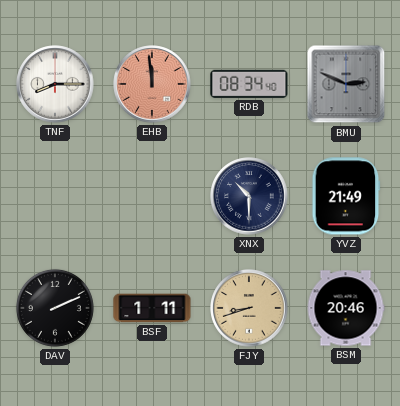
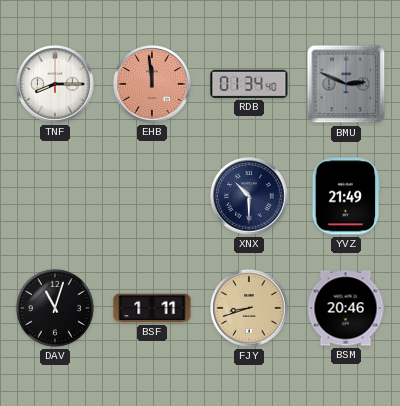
RDB: 08:34 -> 01:34
DAV: 2:11 -> 11:03
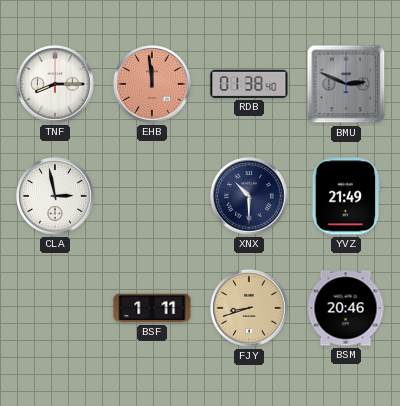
RDB: 01:34 -> 01:38
CLA: none -> 2:58
DAV: 11:03 -> none
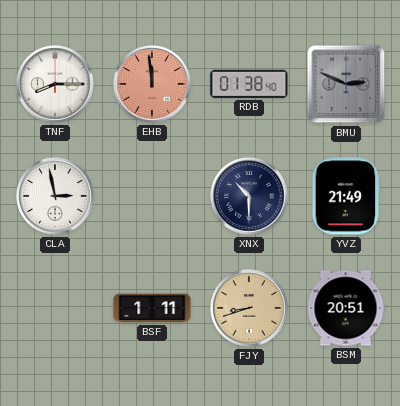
BSM: 20:46 -> 20:51
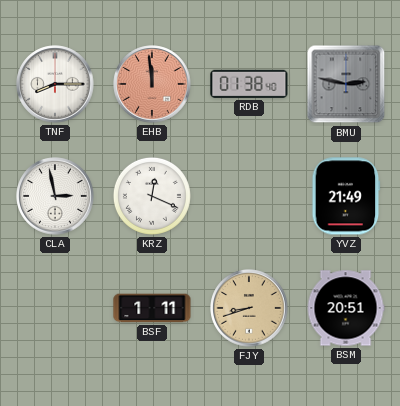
BMU: 2:49 -> 2:47
KRZ: none -> 12:19
XNX: 10:30 -> none
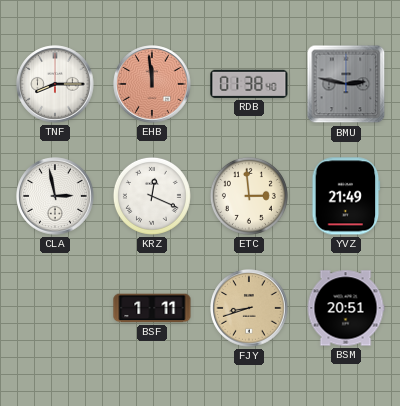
ETC: none -> 2:59
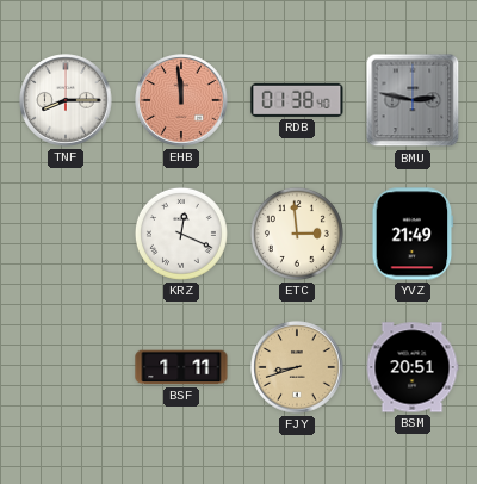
CLA: 2:58 -> none
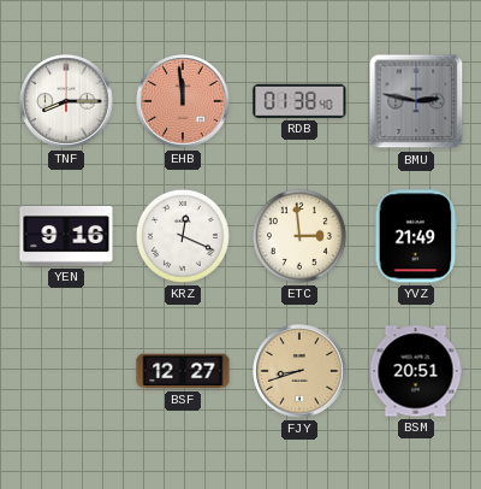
YEN: none -> 9:16
BSF: 1:11 -> 12:27
